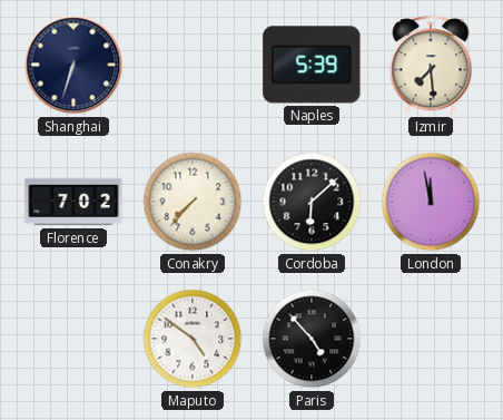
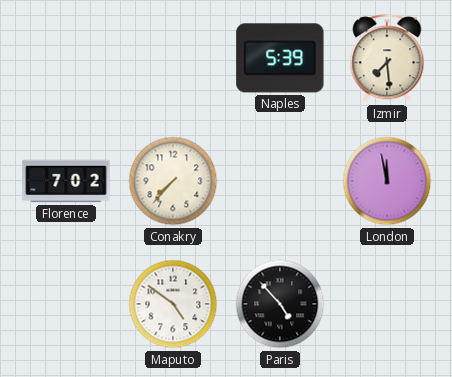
Shanghai: 6:33 -> none
Cordoba: 6:08 -> none
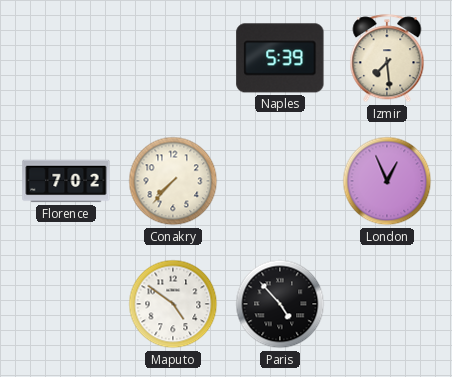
London: 11:58 -> 12:56
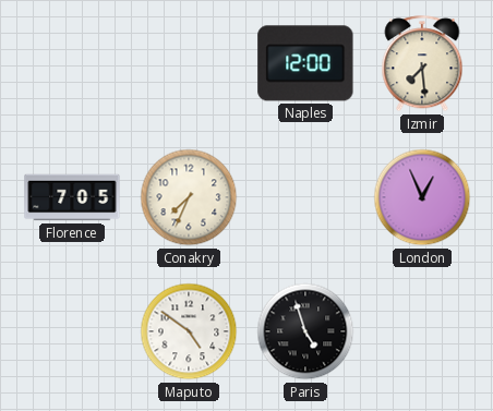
Naples: 5:39 -> 12:00
Florence: 7:02 -> 7:05
Conakry: 7:37 -> 7:34
Paris: 4:53 -> 4:57
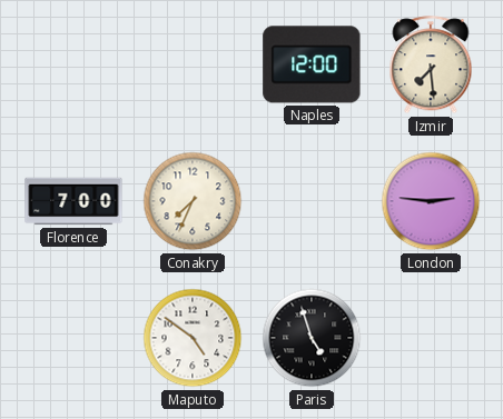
Florence: 7:05 -> 7:00
London: 12:56 -> 2:46
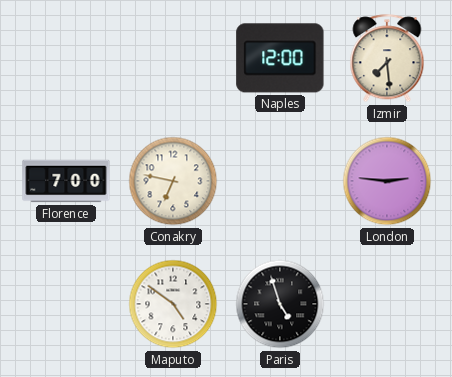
Conakry: 7:34 -> 6:47
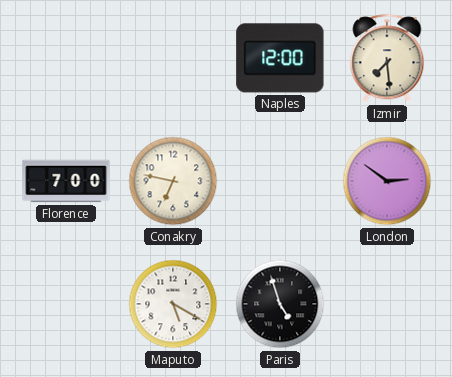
London: 2:46 -> 2:51
Maputo: 4:51 -> 5:20
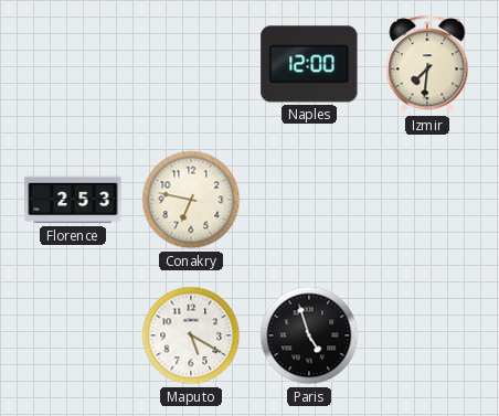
Izmir: 7:29 -> 7:31
Florence: 7:00 -> 2:53
London: 2:51 -> none
